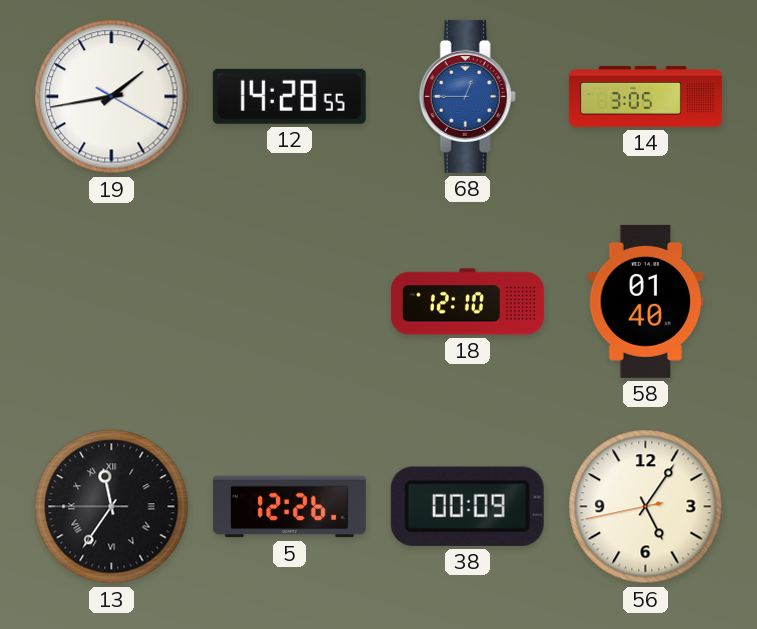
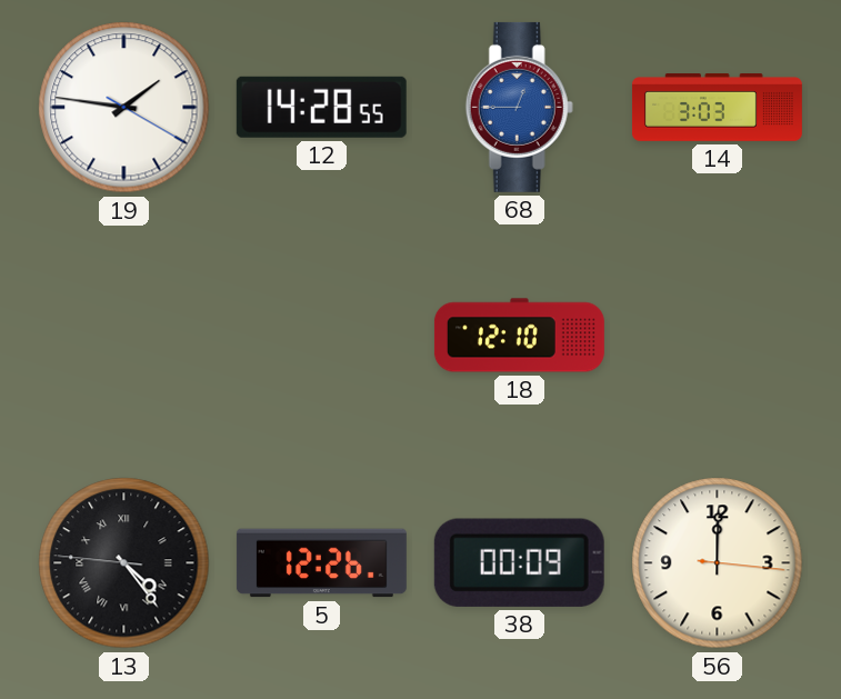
19: 1:43 -> 1:46
14: 3:05 -> 3:03
58: 01:40 -> none
13: 11:35 -> 4:23
56: 5:05 -> 12:00
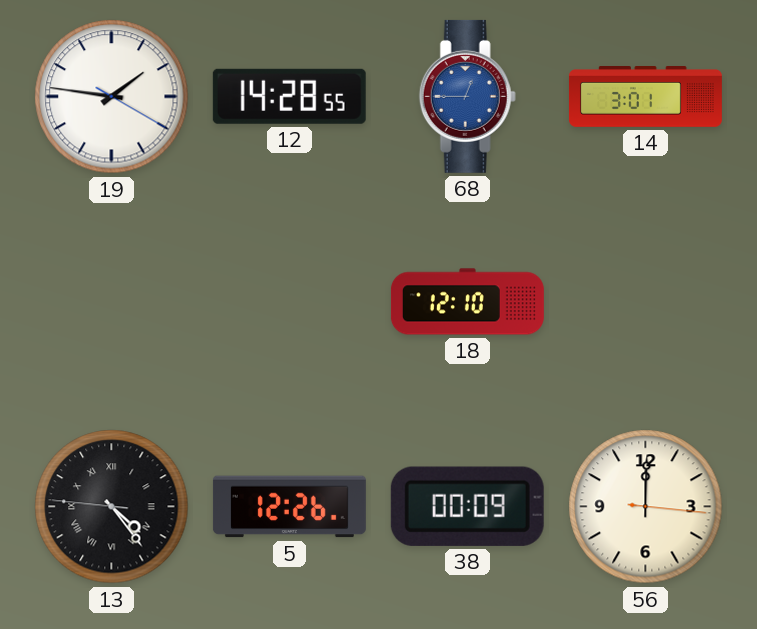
14: 3:03 -> 3:01
